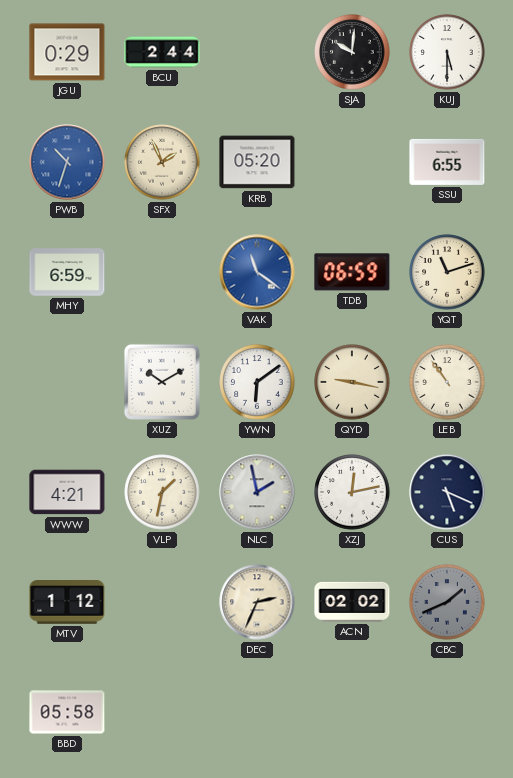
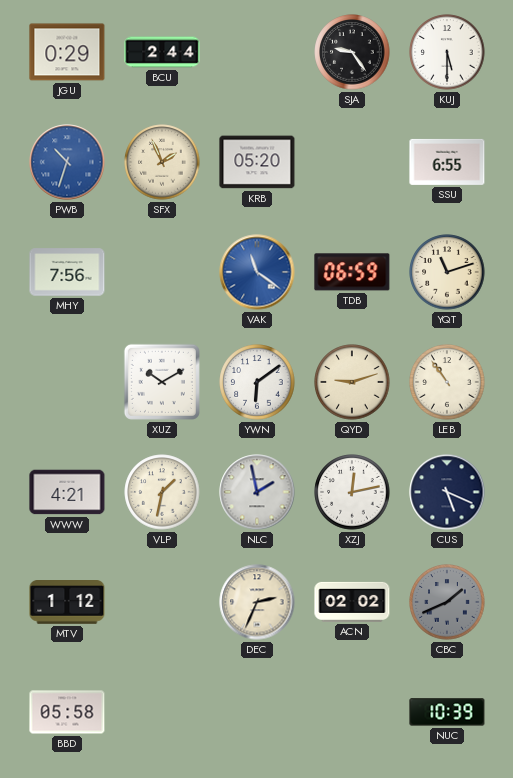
SJA: 10:01 -> 9:24
MHY: 6:59 -> 7:56
QYD: 9:17 -> 9:12
NUC: none -> 10:39
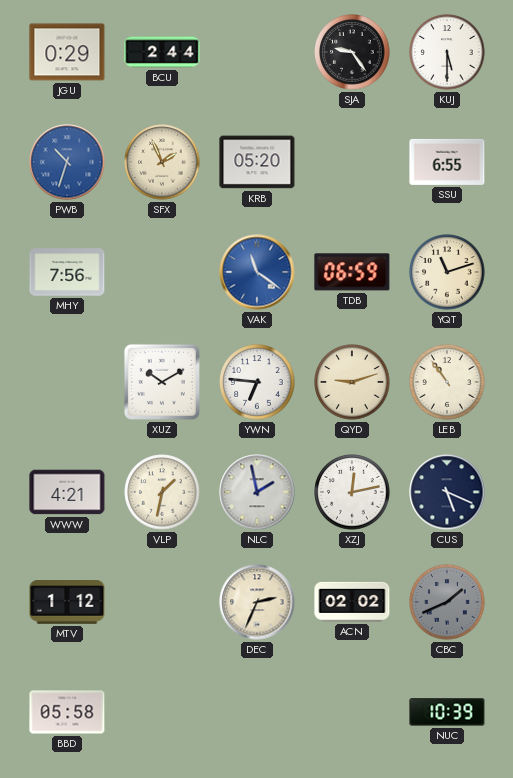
YWN: 6:09 -> 6:46
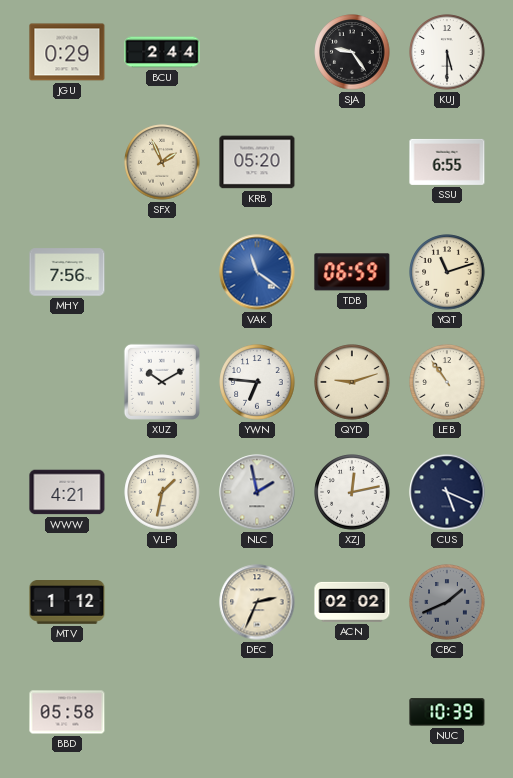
PWB: 10:33 -> none
